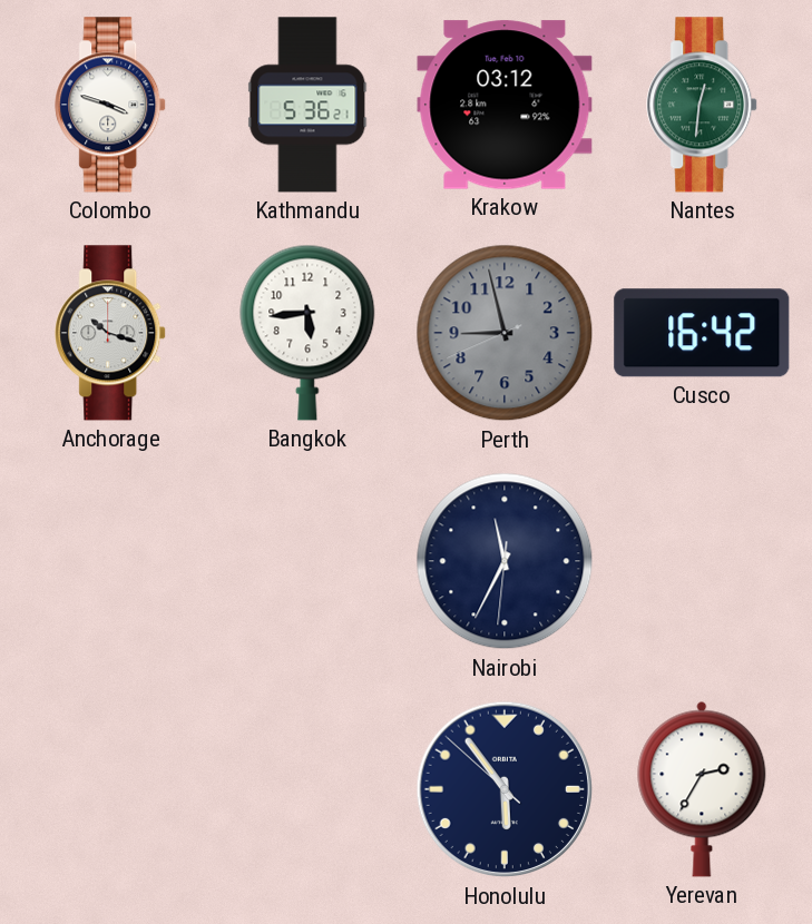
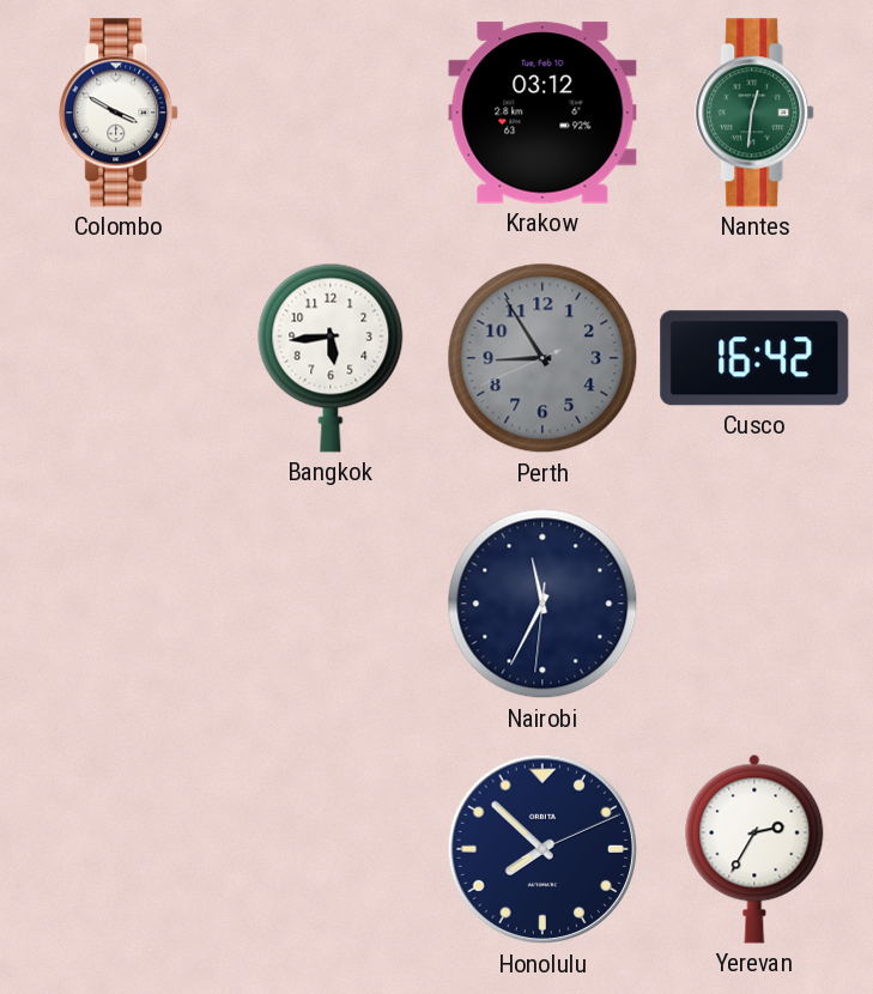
Colombo: 3:48 -> 3:50
Kathmandu: 5:36 -> none
Anchorage: 10:18 -> none
Perth: 8:57 -> 8:54
Honolulu: 5:53 -> 7:52
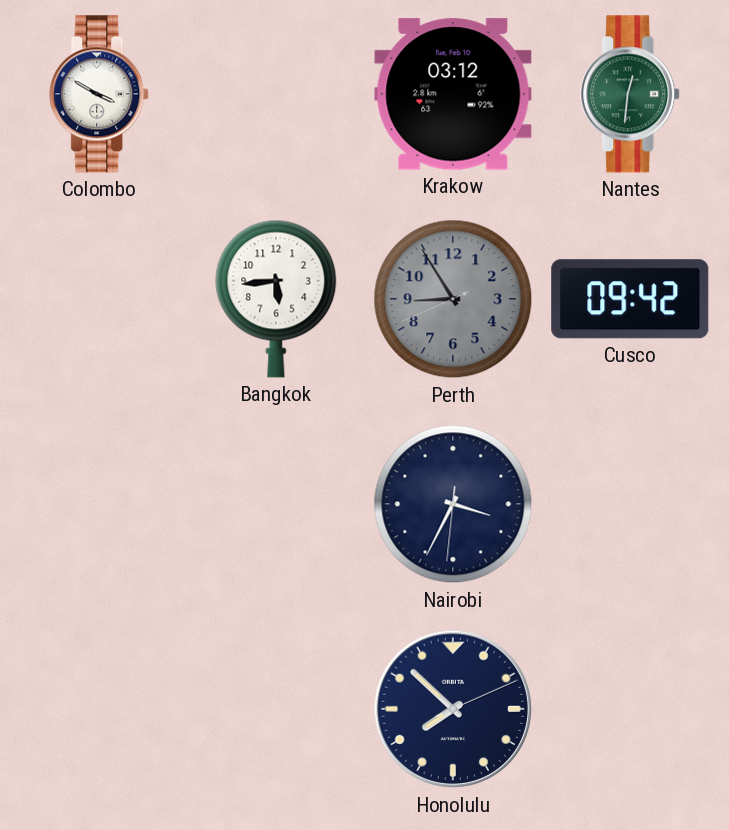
Cusco: 16:42 -> 09:42
Nairobi: 11:34 -> 3:34
Yerevan: 2:35 -> none
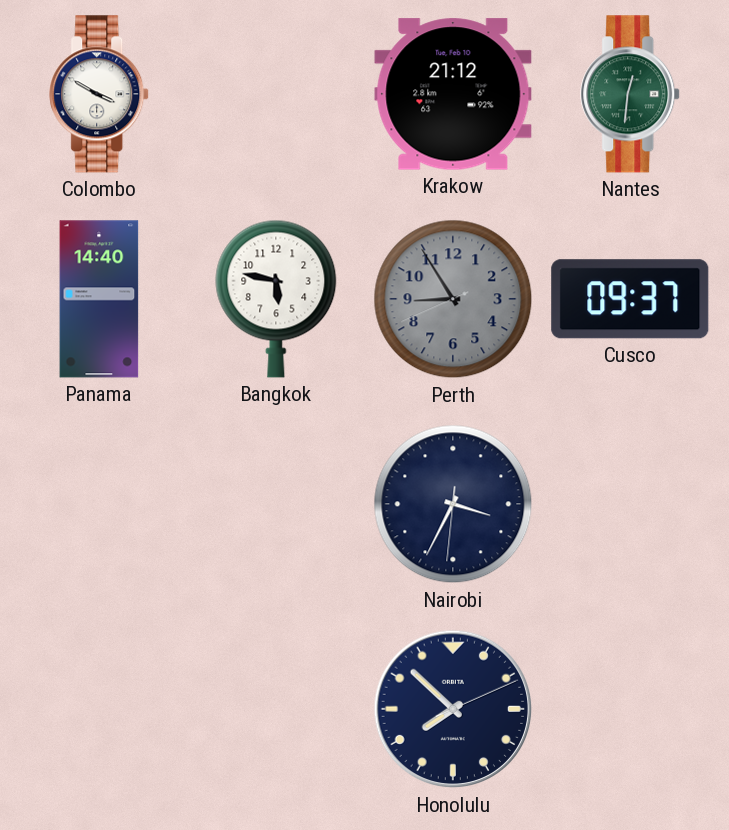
Krakow: 03:12 -> 21:12
Panama: none -> 14:40
Bangkok: 5:44 -> 5:47
Cusco: 09:42 -> 09:37
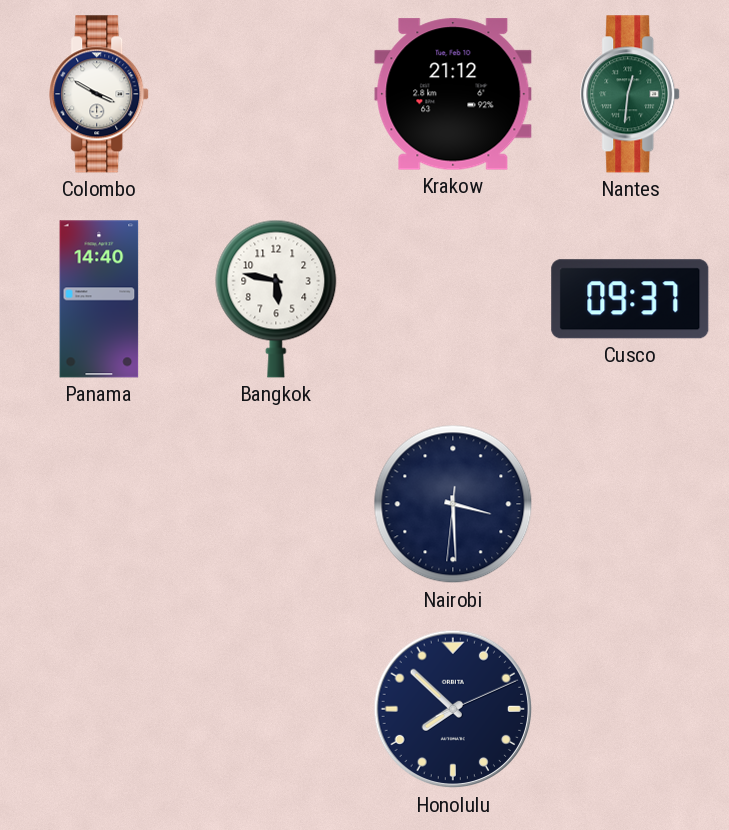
Perth: 8:54 -> none
Nairobi: 3:34 -> 3:29
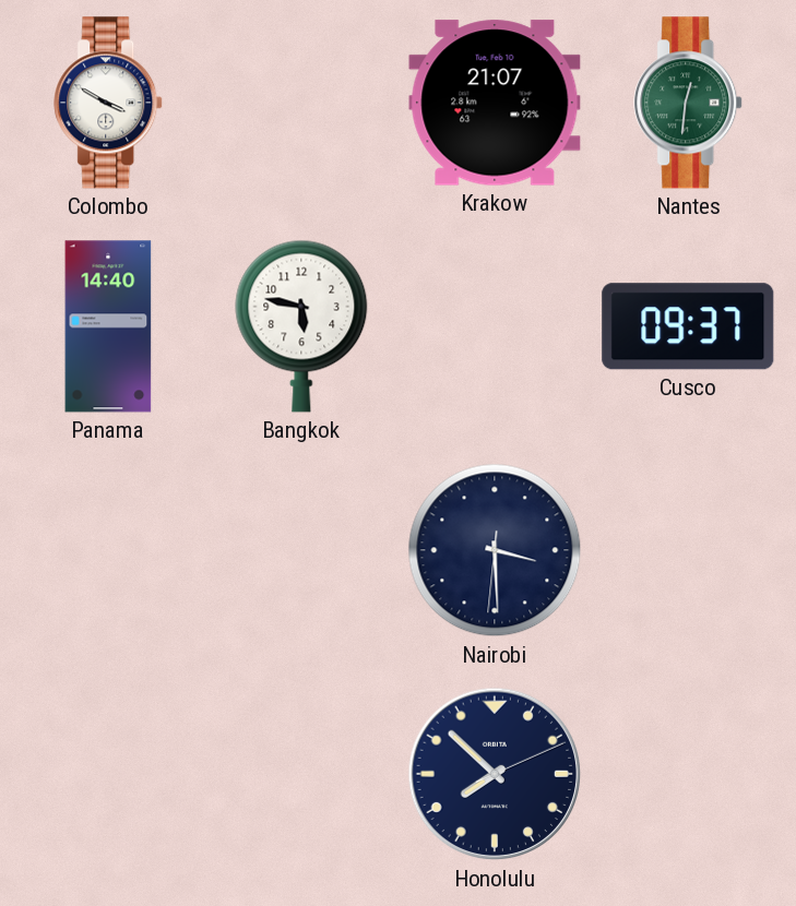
Krakow: 21:12 -> 21:07
